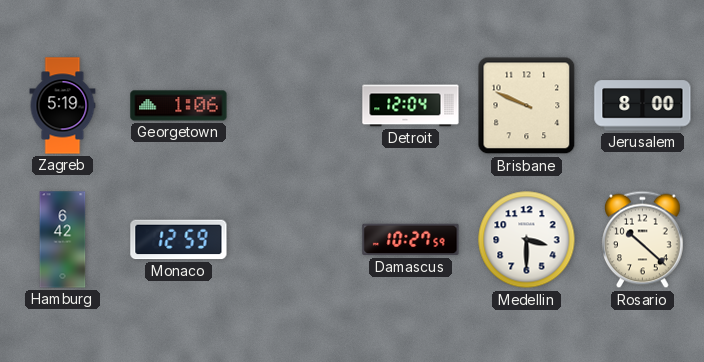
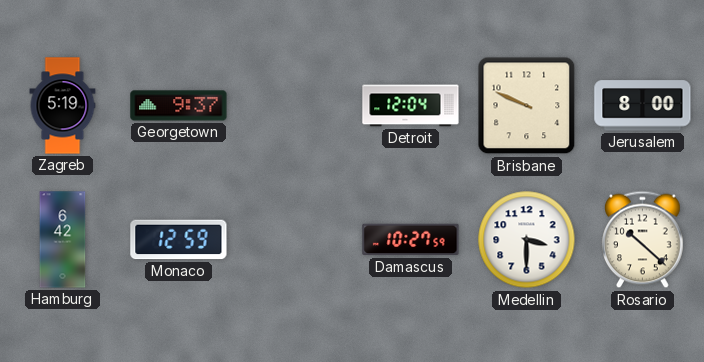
Georgetown: 1:06 -> 9:37
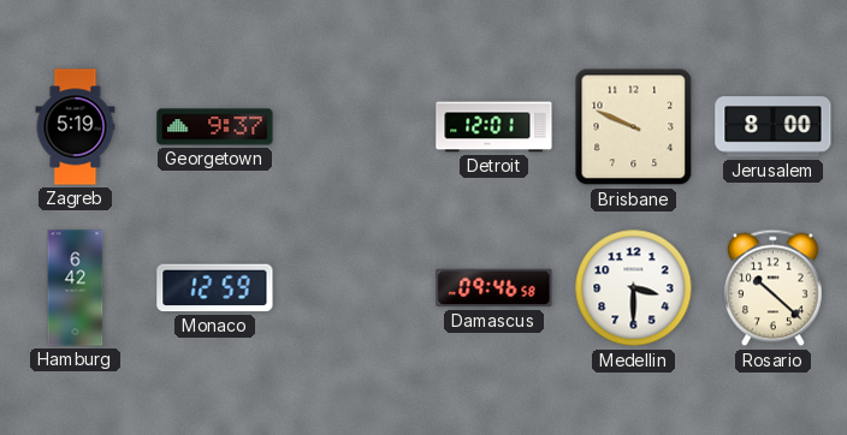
Detroit: 12:04 -> 12:01
Damascus: 10:27 -> 09:46
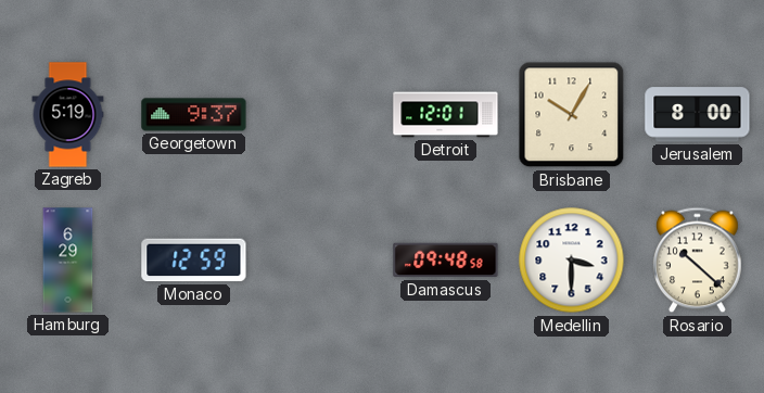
Brisbane: 9:49 -> 10:05
Hamburg: 6:42 -> 6:29
Damascus: 09:46 -> 09:48
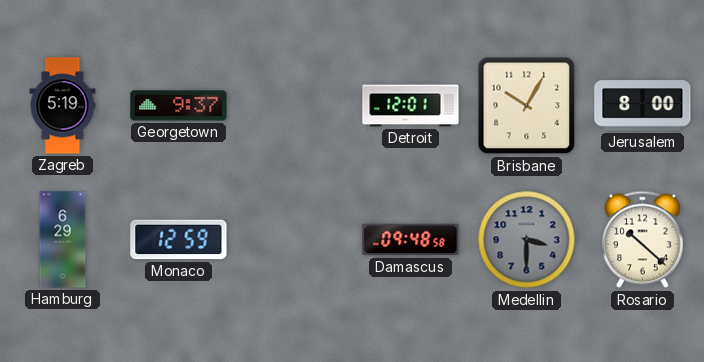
Medellin dial: white -> grey
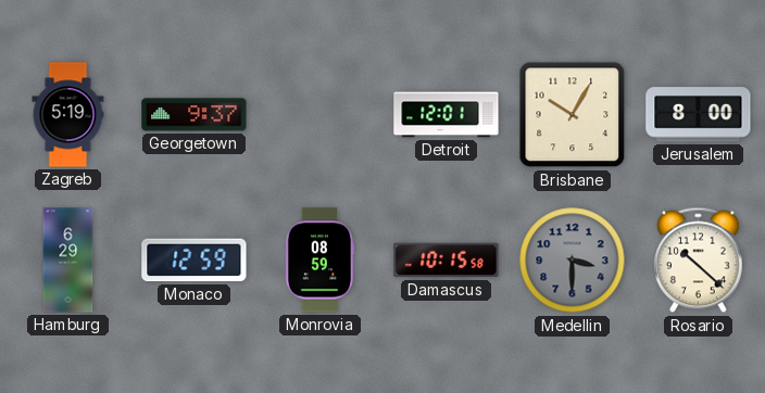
Monrovia: none -> 08:59
Damascus: 09:48 -> 10:15
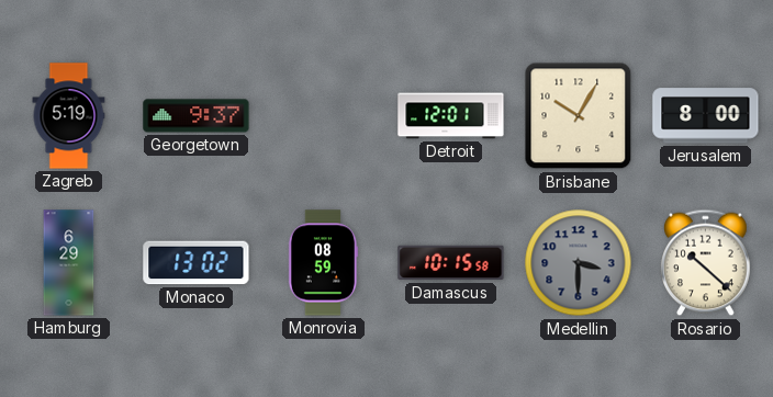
Monaco: 12:59 -> 13:02
